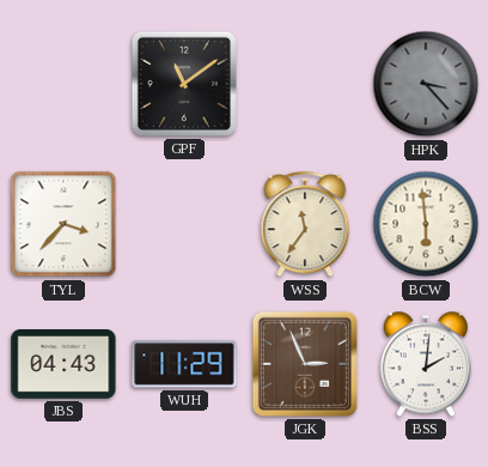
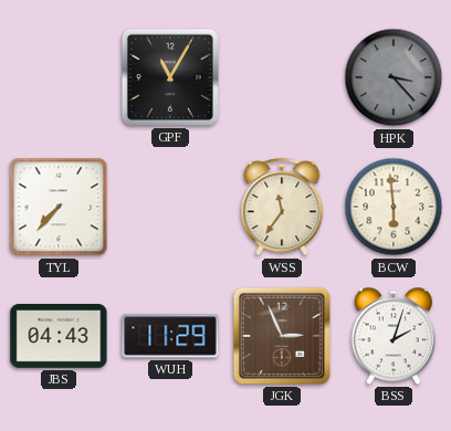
GPF: 11:09 -> 11:05
TYL: 3:37 -> 7:37
BSS: 2:01 -> 2:03
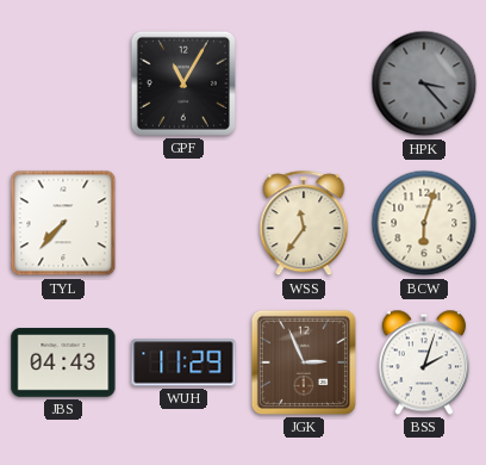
BCW: 5:59 -> 6:03
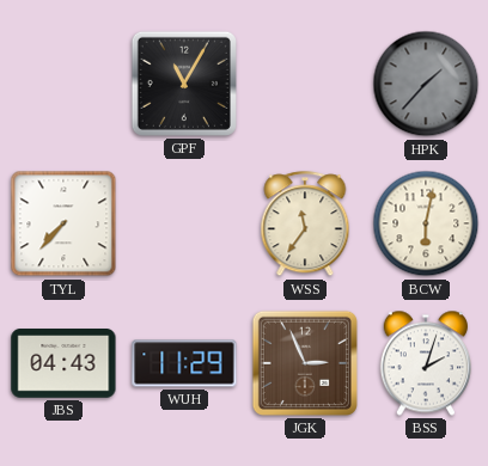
HPK: 3:23 -> 1:37
BCW: 6:03 -> 6:02
